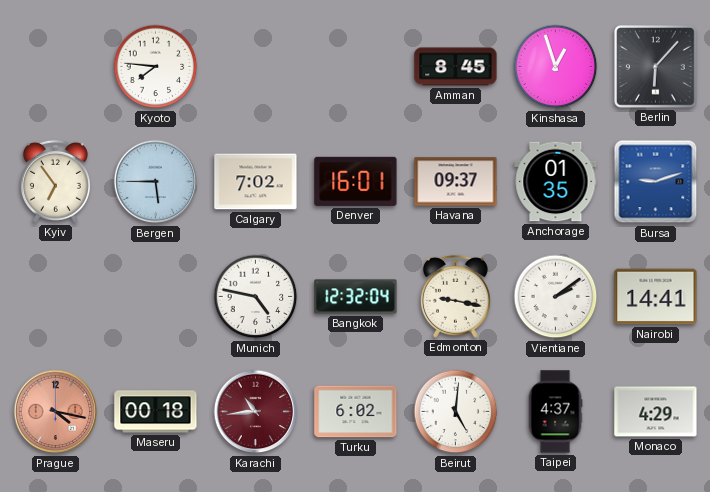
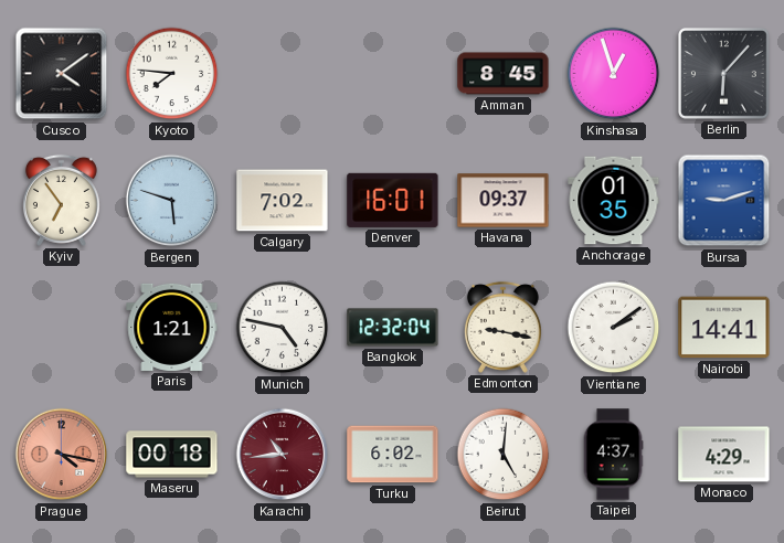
Cusco: none -> 4:09
Bergen: 5:45 -> 5:48
Paris: none -> 1:21
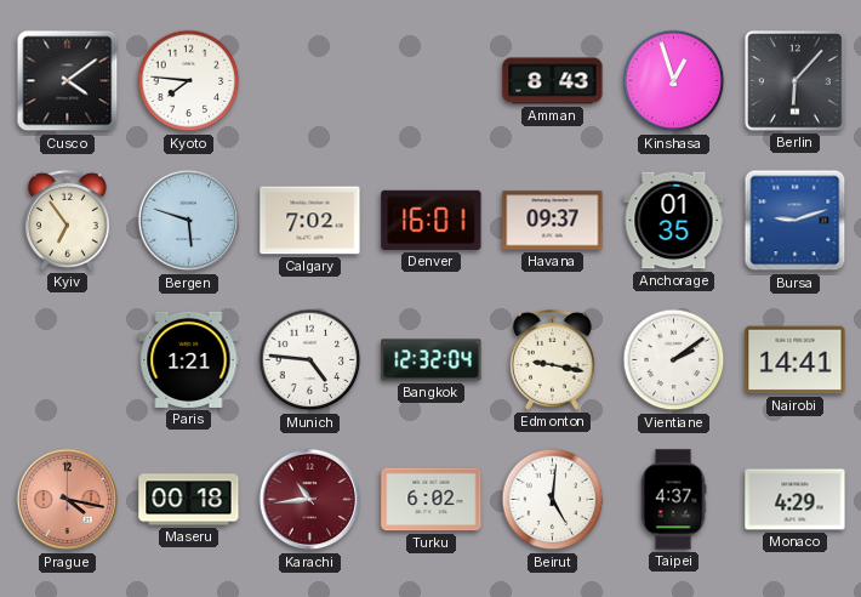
Amman: 8:45 -> 8:43
Munich: 4:47 -> 4:46
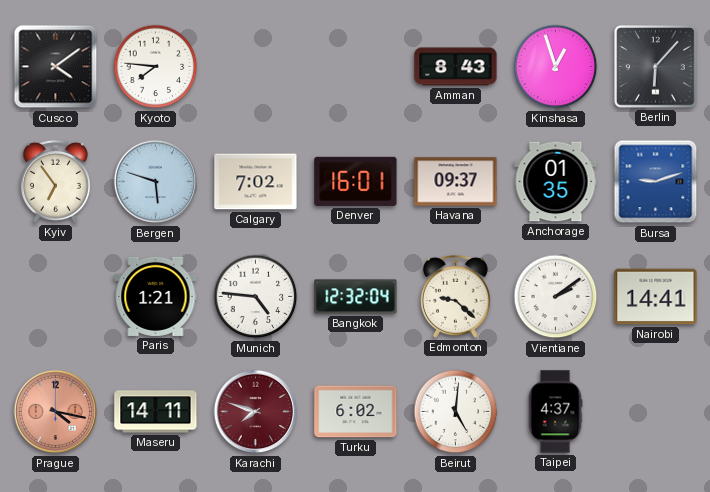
Edmonton: 9:17 -> 9:22
Maseru: 00:18 -> 14:11
Karachi: 10:44 -> 7:48
Monaco: 4:29 -> none
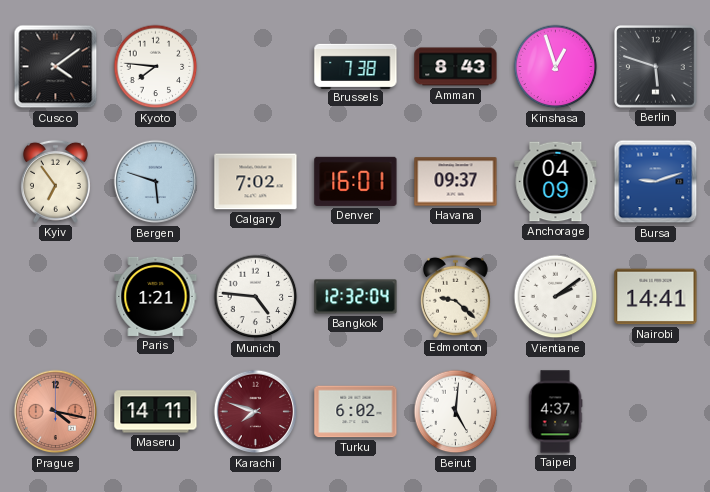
Brussels: none -> 7:38
Berlin: 6:07 -> 5:48
Anchorage: 01:35 -> 04:09
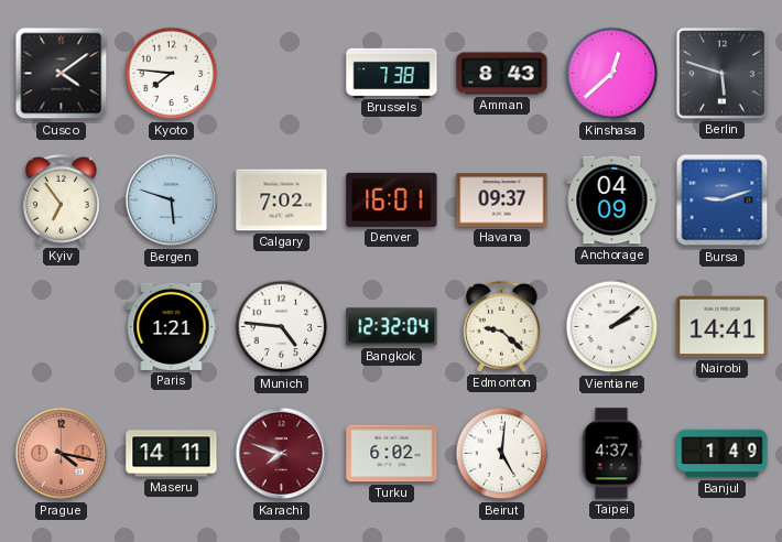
Kinshasa: 12:57 -> 12:38
Banjul: none -> 1:49
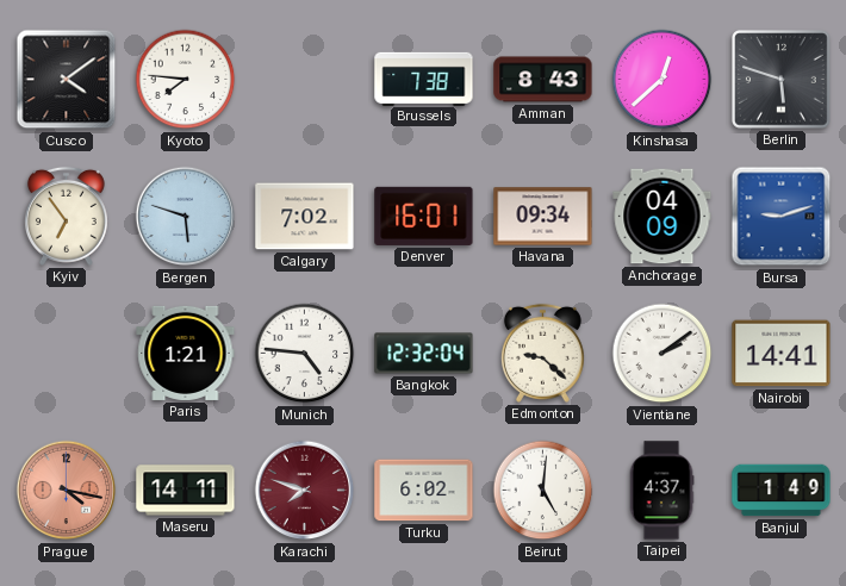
Havana: 09:37 -> 09:34
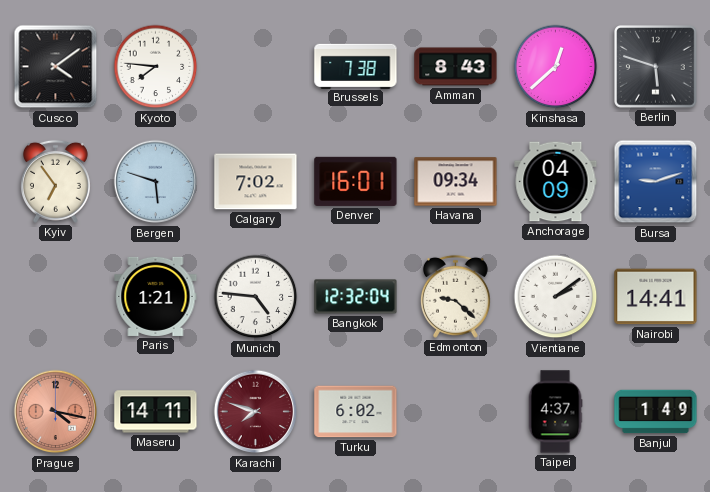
Beirut: 5:01 -> none
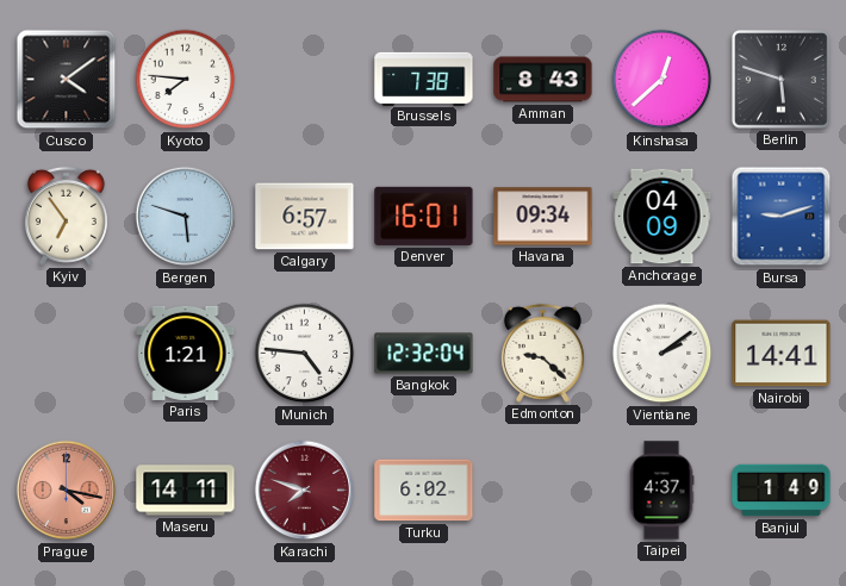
Calgary: 7:02 -> 6:57
